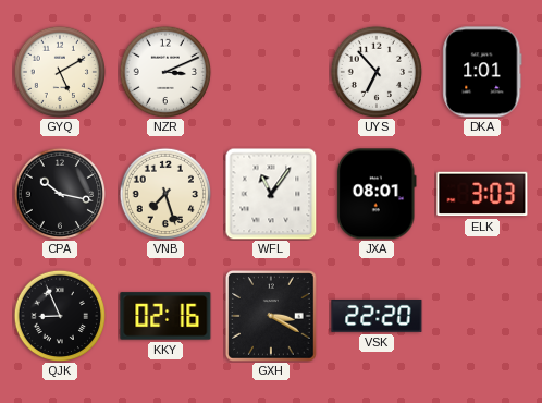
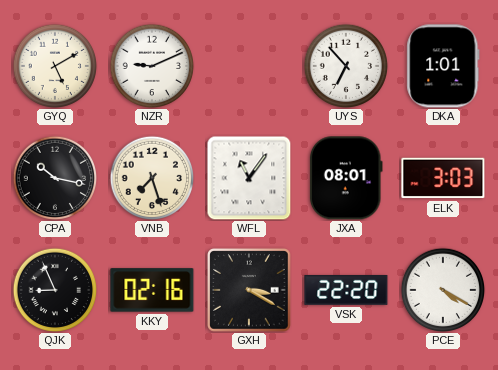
NZR: 3:11 -> 9:11
PCE: none -> 4:20
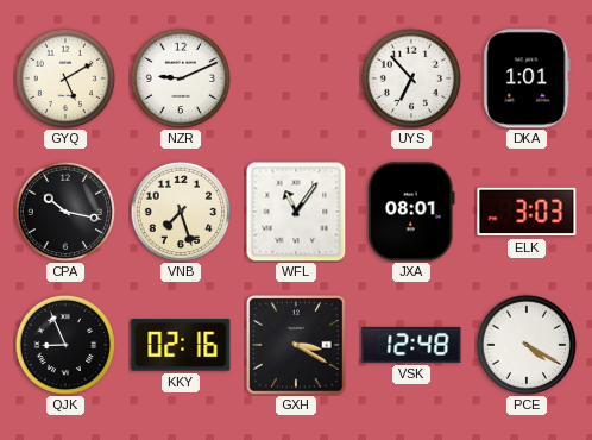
VSK: 22:20 -> 12:48
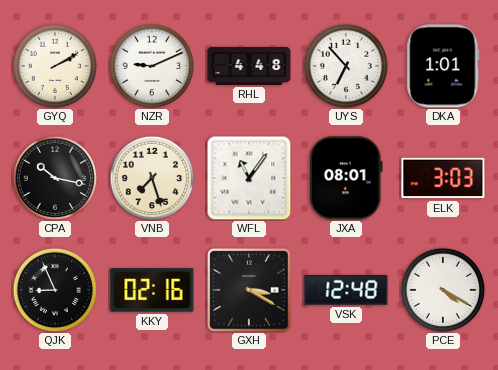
GYQ: 5:10 -> 2:10
RHL: none -> 4:48
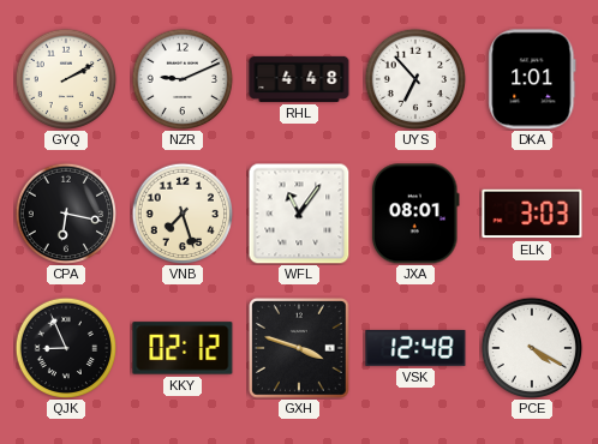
CPA: 10:17 -> 6:17
KKY: 02:16 -> 02:12
GXH: 3:20 -> 3:48
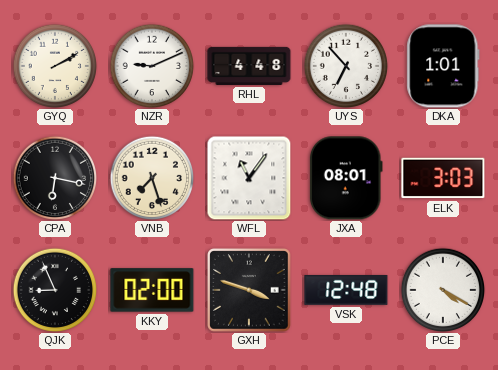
KKY: 02:12 -> 02:00
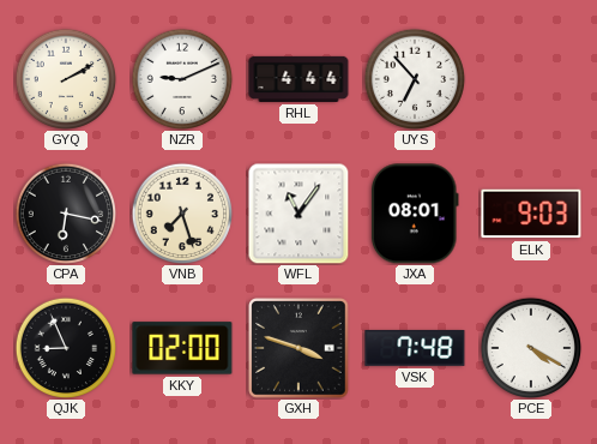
RHL: 4:48 -> 4:44
DKA: 1:01 -> none
ELK: 3:03 -> 9:03
VSK: 12:48 -> 7:48
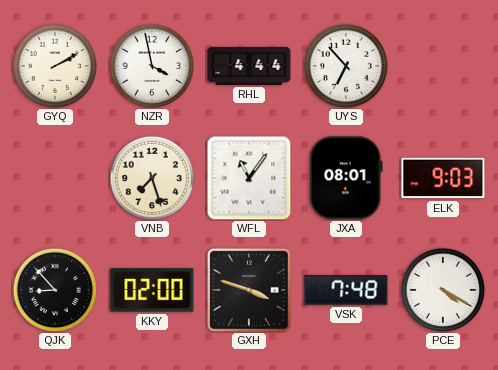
NZR: 9:11 -> 3:58
CPA: 6:17 -> none
QJK: 8:56 -> 8:53
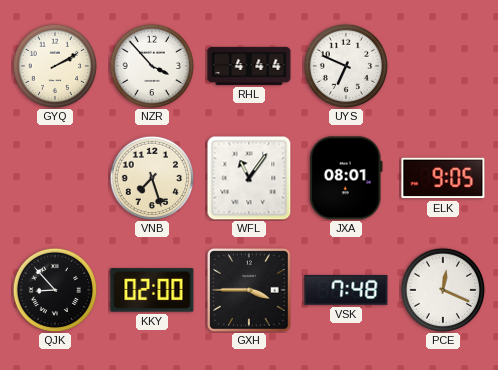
NZR: 3:58 -> 3:53
UYS: 6:53 -> 6:49
ELK: 9:03 -> 9:05
GXH: 3:48 -> 3:45
PCE: 4:20 -> 12:19
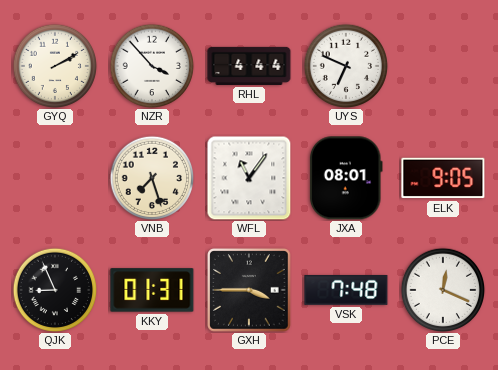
QJK: 8:53 -> 8:56
KKY: 02:00 -> 01:31
